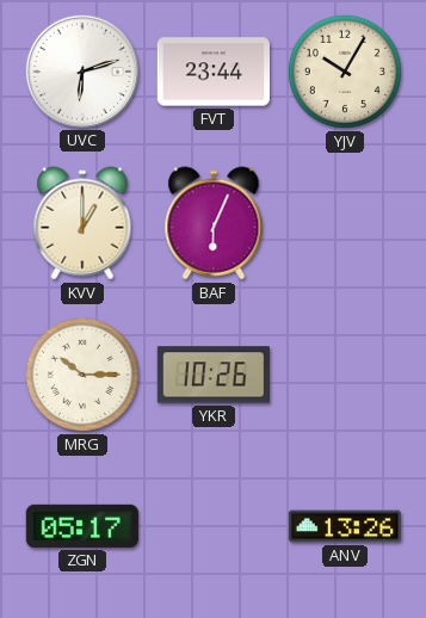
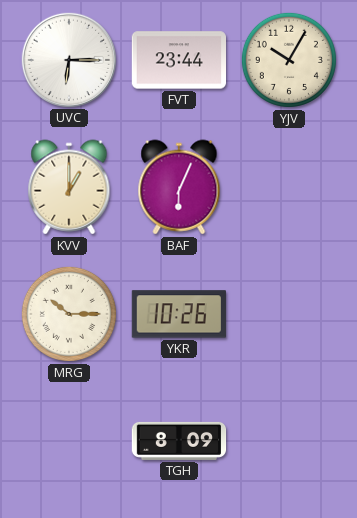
UVC: 6:12 -> 6:15
ZGN: 05:17 -> none
TGH: none -> 8:09
ANV: 13:26 -> none
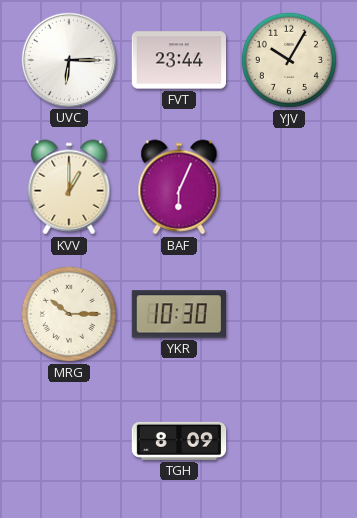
YKR: 10:26 -> 10:30
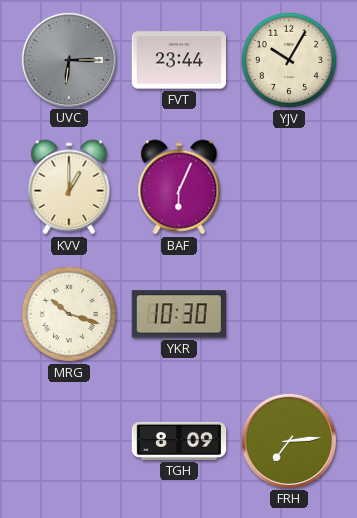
UVC dial: white -> grey
MRG: 10:15 -> 10:18
FRH: none -> 7:14
